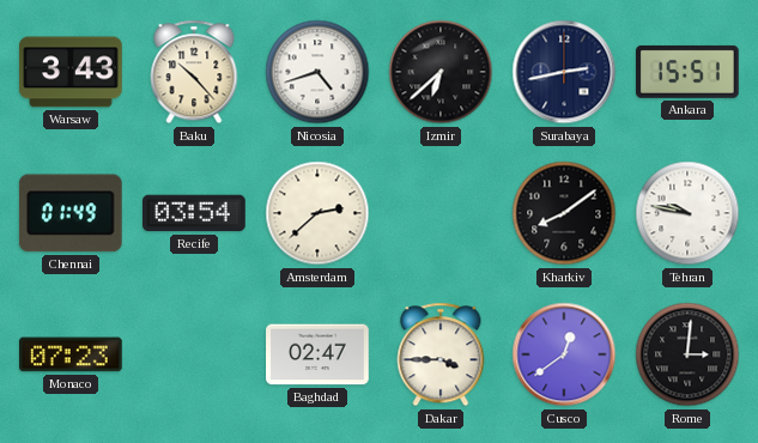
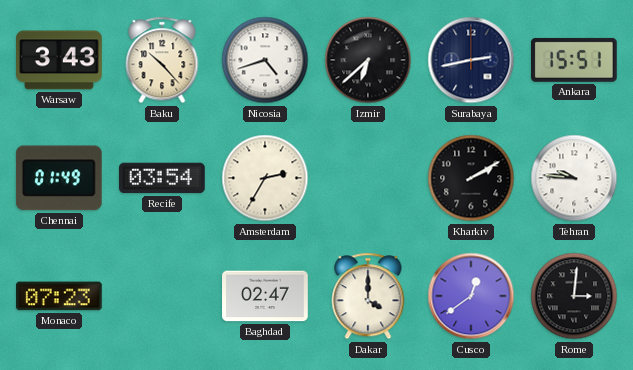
Amsterdam: 2:38 -> 2:35
Kharkiv: 8:09 -> 2:10
Tehran: 9:47 -> 9:46
Dakar: 3:45 -> 4:00
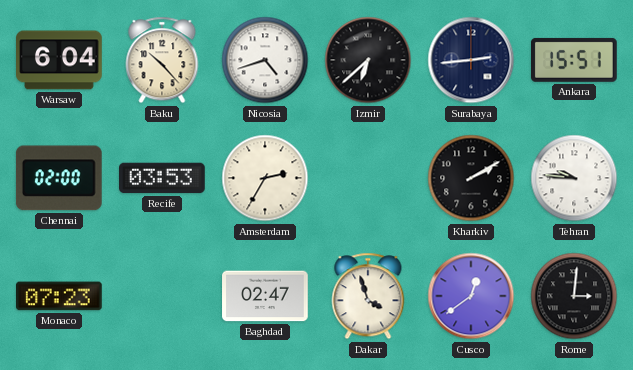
Warsaw: 3:43 -> 6:04
Surabaya: 2:43 -> 2:44
Chennai: 01:49 -> 02:00
Recife: 03:54 -> 03:53
Dakar: 4:00 -> 3:57
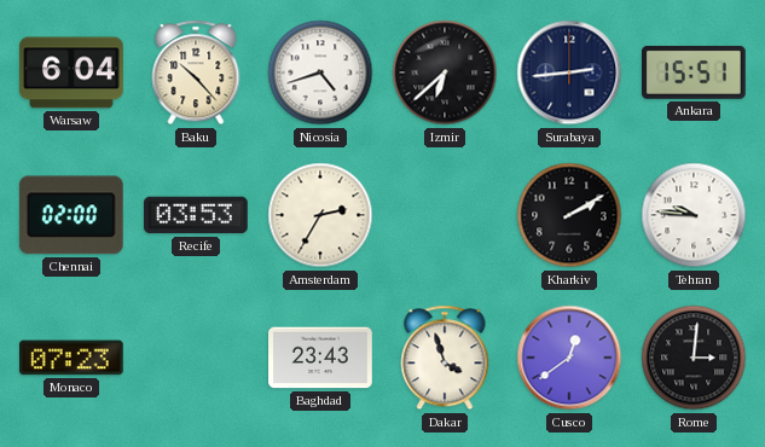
Baghdad: 02:47 -> 23:43
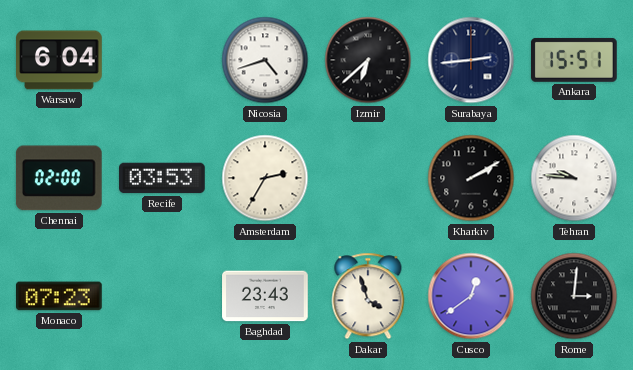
Baku: 10:23 -> none
